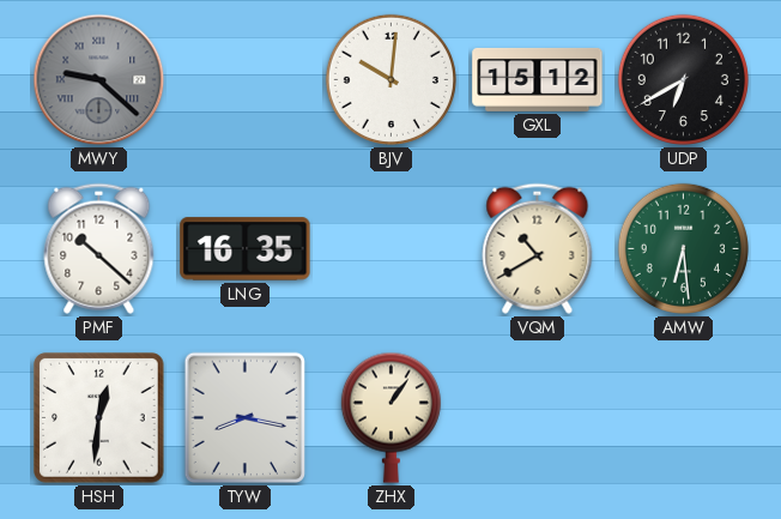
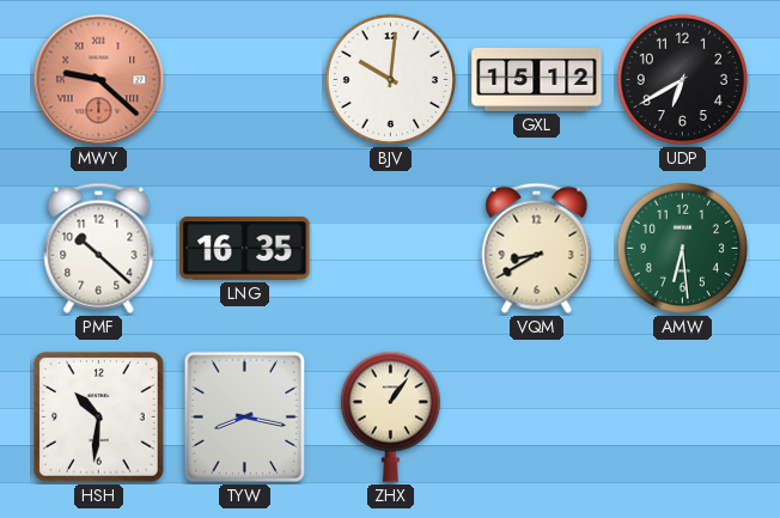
MWY dial: grey -> salmon
VQM: 10:40 -> 8:40
HSH: 12:31 -> 10:31
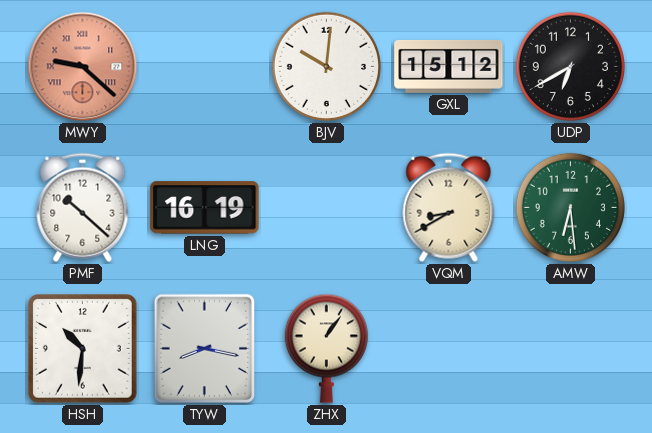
LNG: 16:35 -> 16:19
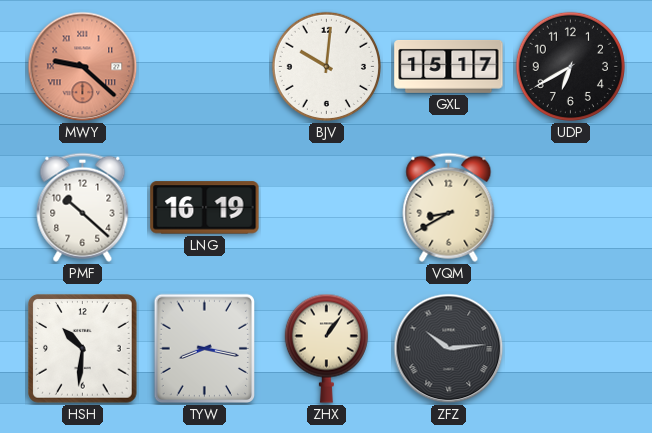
GXL: 15:12 -> 15:17
AMW: 6:29 -> none
ZFZ: none -> 10:14
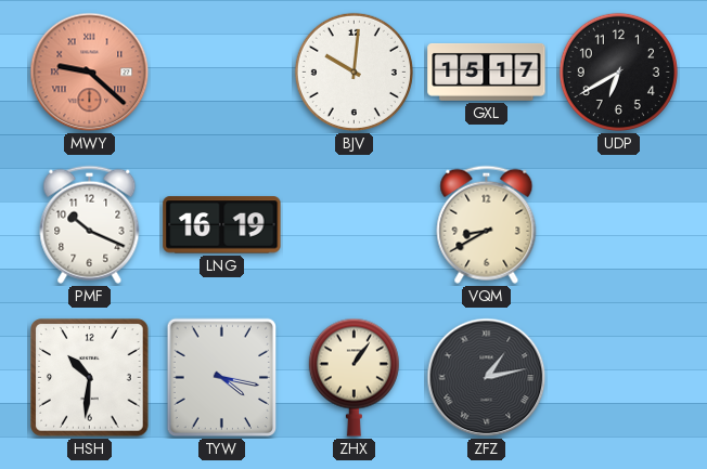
PMF: 10:22 -> 10:19
TYW: 8:17 -> 4:17
ZFZ: 10:14 -> 1:13
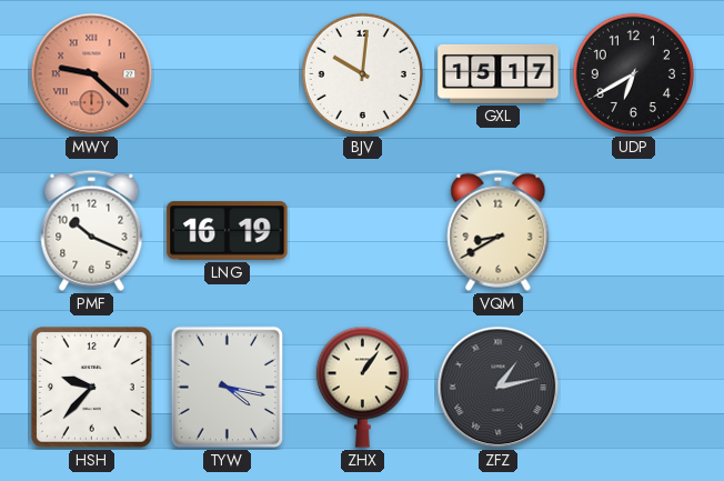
HSH: 10:31 -> 9:37
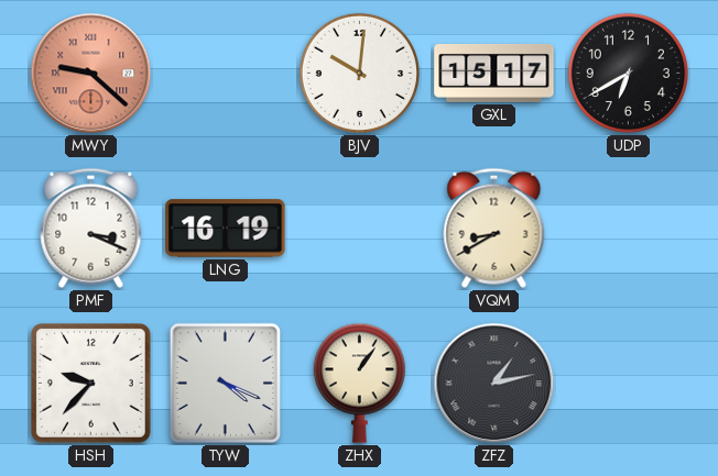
PMF: 10:19 -> 3:19
TYW: 4:17 -> 4:19
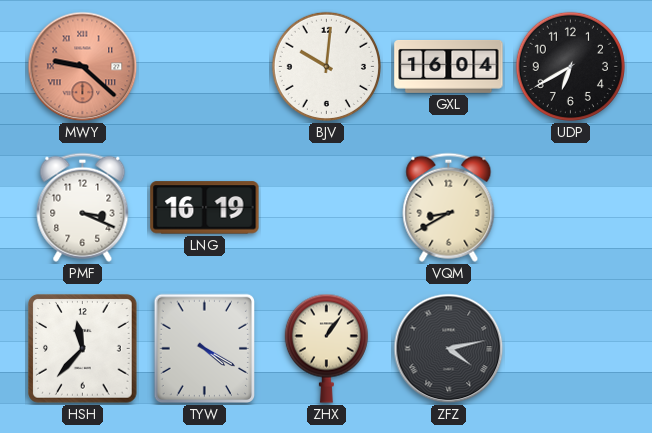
GXL: 15:17 -> 16:04
HSH: 9:37 -> 11:37
TYW: 4:19 -> 4:20
ZFZ: 1:13 -> 4:13
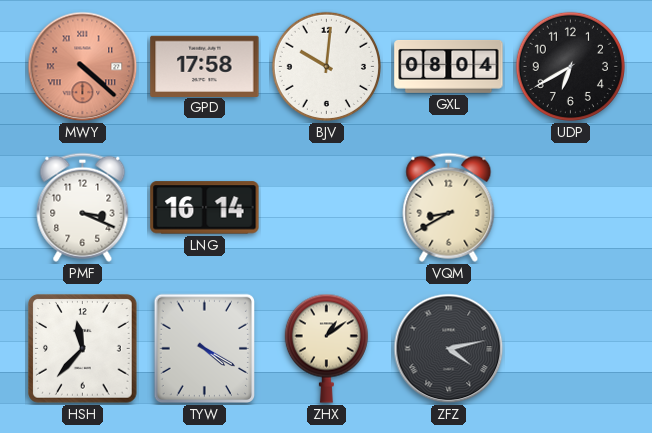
MWY: 9:22 -> 4:22
GPD: none -> 17:58
GXL: 16:04 -> 08:04
LNG: 16:19 -> 16:14
ZHX: 1:06 -> 1:09
